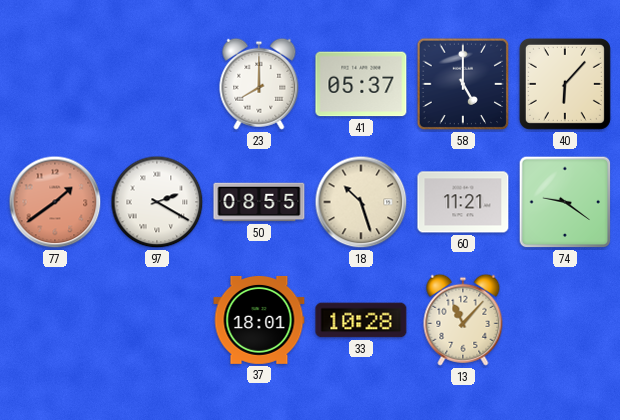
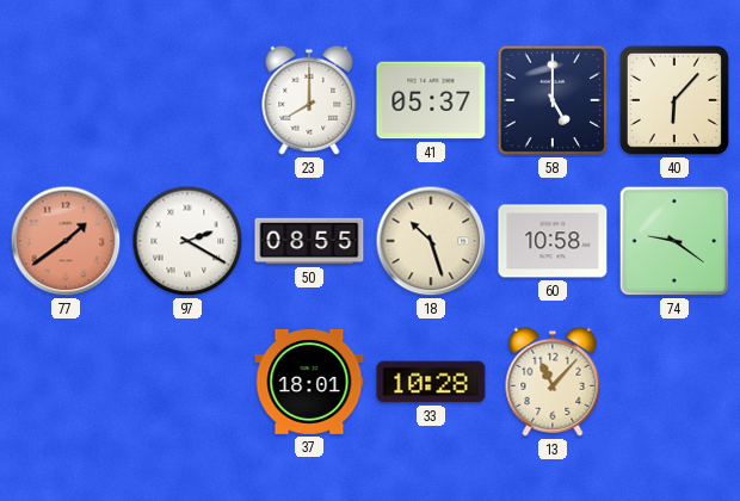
60: 11:21 -> 10:58
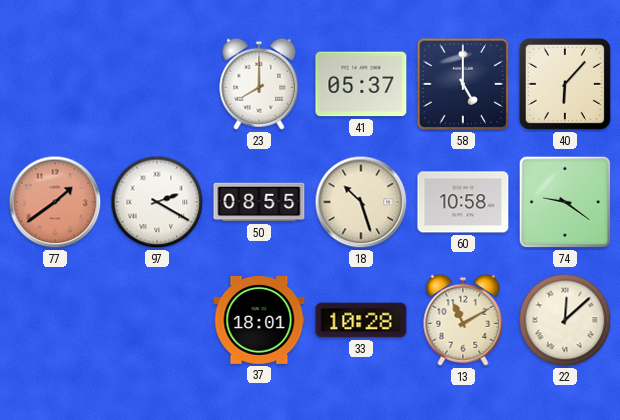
13: 11:07 -> 11:10
22: none -> 12:08
